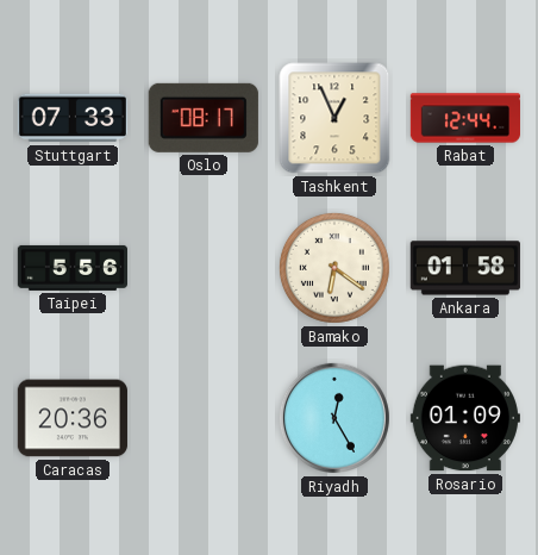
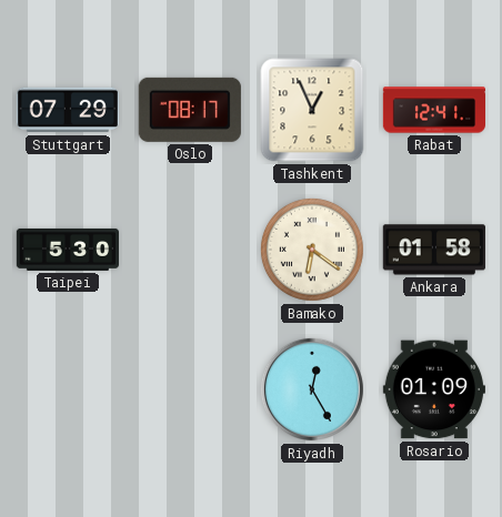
Stuttgart: 07:33 -> 07:29
Rabat: 12:44 -> 12:41
Taipei: 5:56 -> 5:30
Caracas: 20:36 -> none
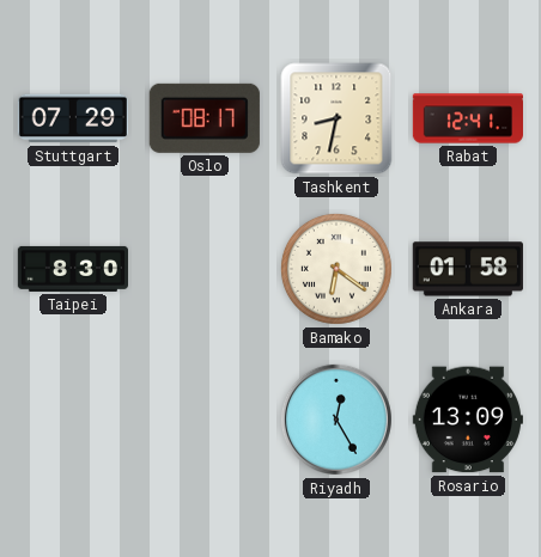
Tashkent: 12:56 -> 8:32
Taipei: 5:30 -> 8:30
Rosario: 01:09 -> 13:09
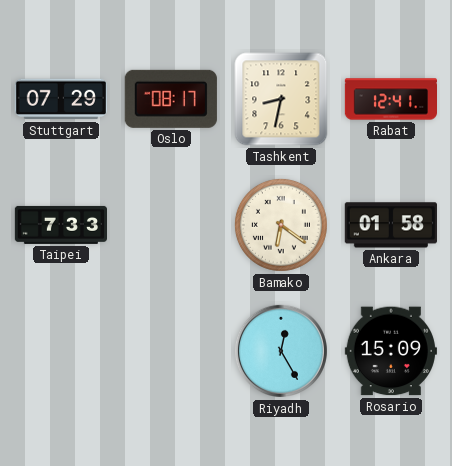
Taipei: 8:30 -> 7:33
Rosario: 13:09 -> 15:09
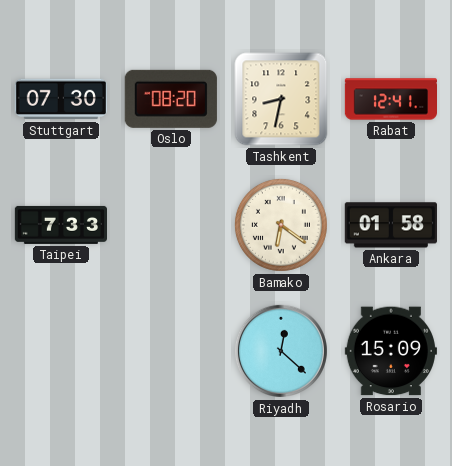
Stuttgart: 07:29 -> 07:30
Oslo: 08:17 -> 08:20
Riyadh: 12:25 -> 12:22
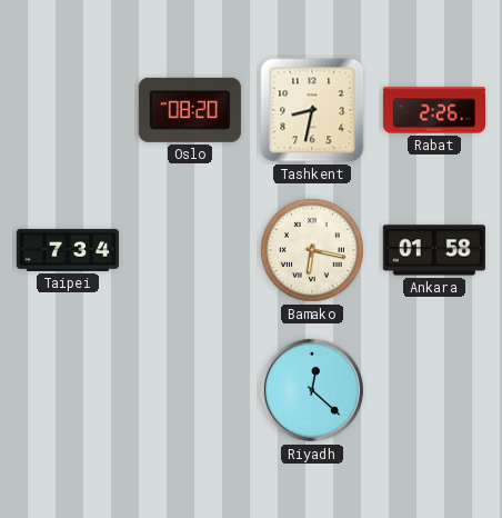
Stuttgart: 07:30 -> none
Rabat: 12:41 -> 2:26
Taipei: 7:33 -> 7:34
Bamako: 6:21 -> 6:17
Rosario: 15:09 -> none
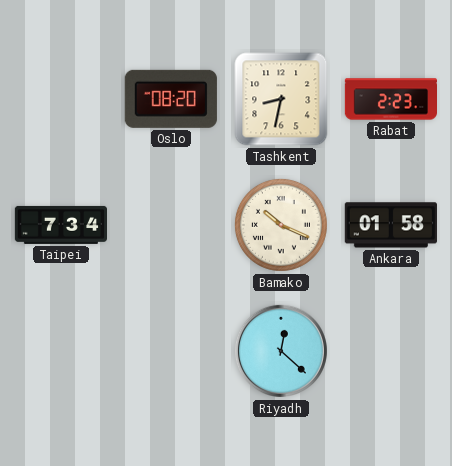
Rabat: 2:26 -> 2:23
Bamako: 6:17 -> 10:19
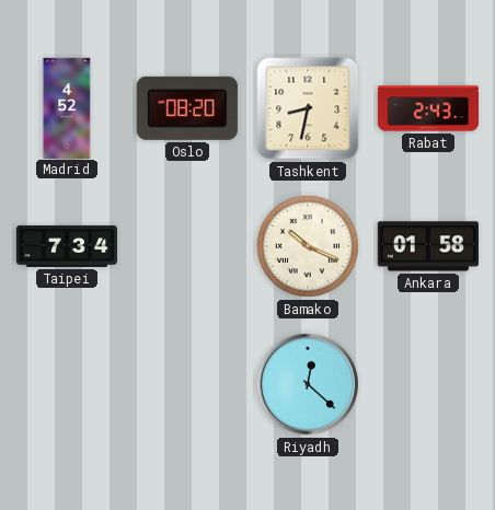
Madrid: none -> 4:52
Rabat: 2:23 -> 2:43
